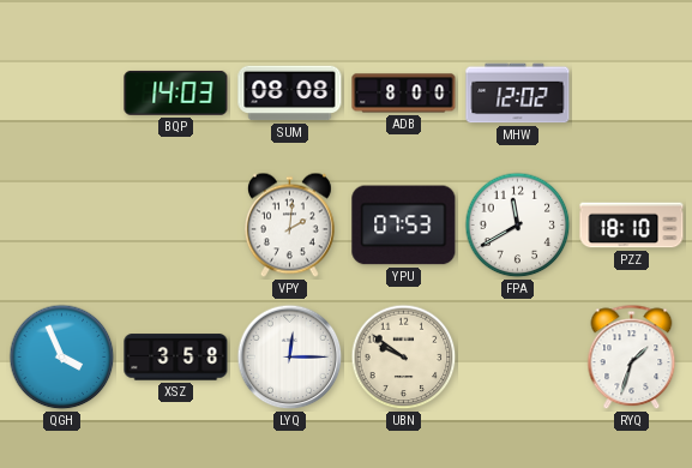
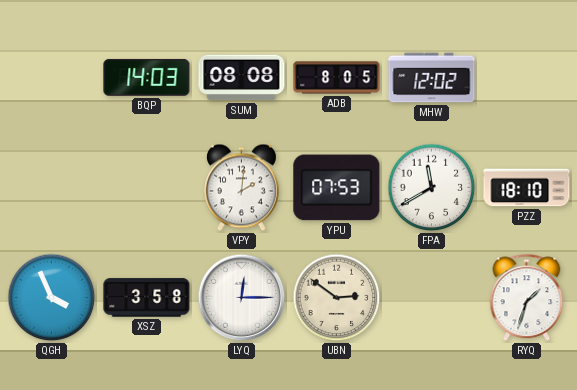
ADB: 8:00 -> 8:05
UBN: 9:51 -> 2:51
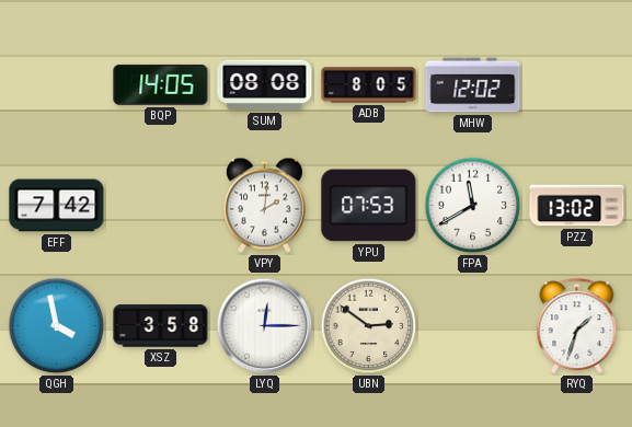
BQP: 14:03 -> 14:05
EFF: none -> 7:42
PZZ: 18:10 -> 13:02
QGH: 3:56 -> 3:58
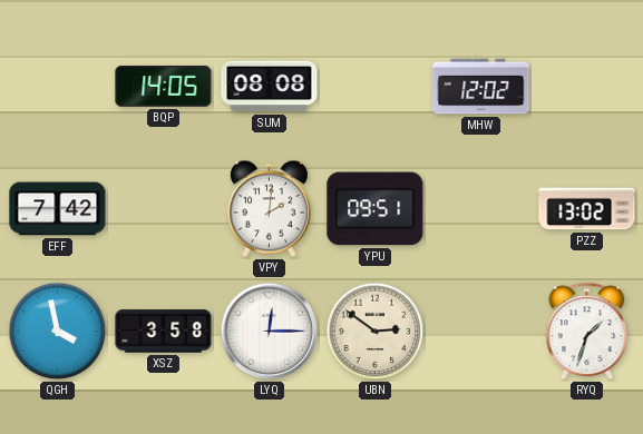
ADB: 8:05 -> none
YPU: 07:53 -> 09:51
FPA: 11:40 -> none
